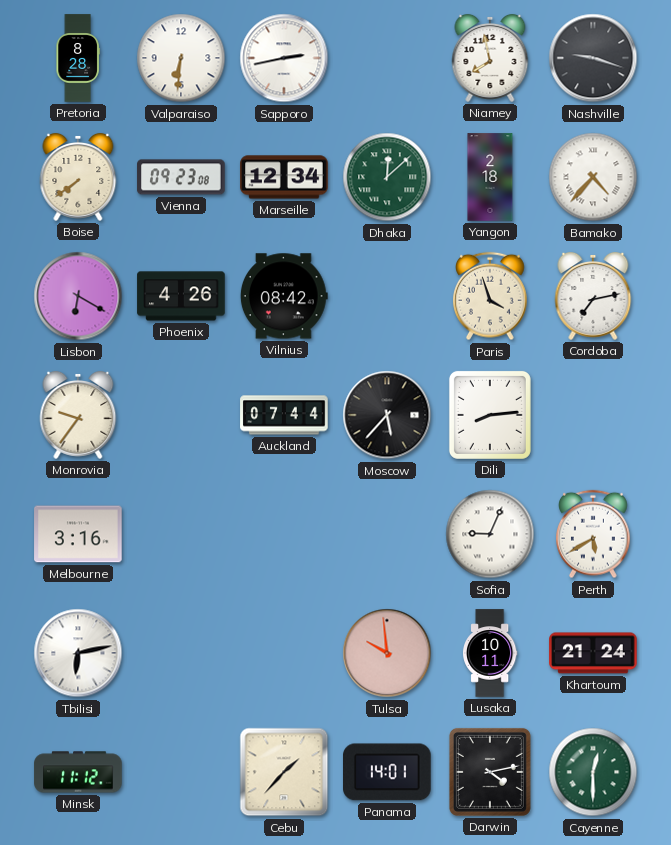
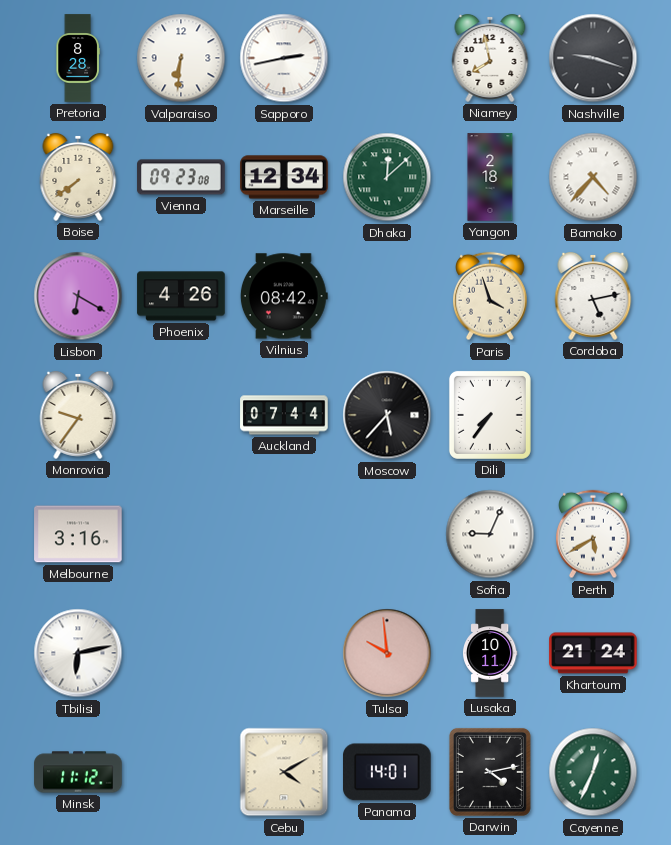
Cordoba: 7:13 -> 5:13
Dili: 8:14 -> 7:36
Cebu: 1:37 -> 4:10
Cayenne: 12:30 -> 12:34
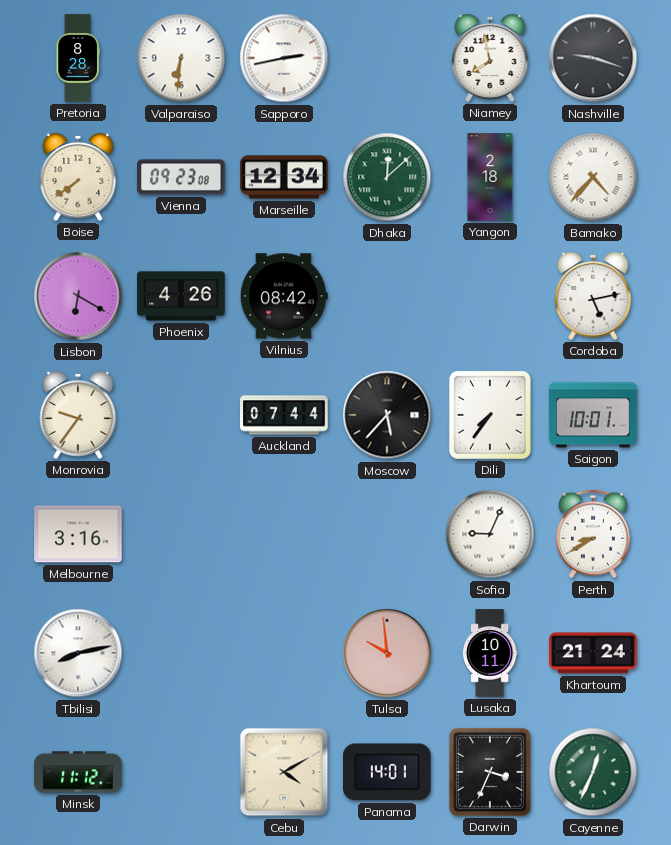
Paris: 3:57 -> none
Saigon: none -> 10:01
Perth: 5:40 -> 8:40
Tbilisi: 6:13 -> 8:13
Darwin: 4:13 -> 3:34
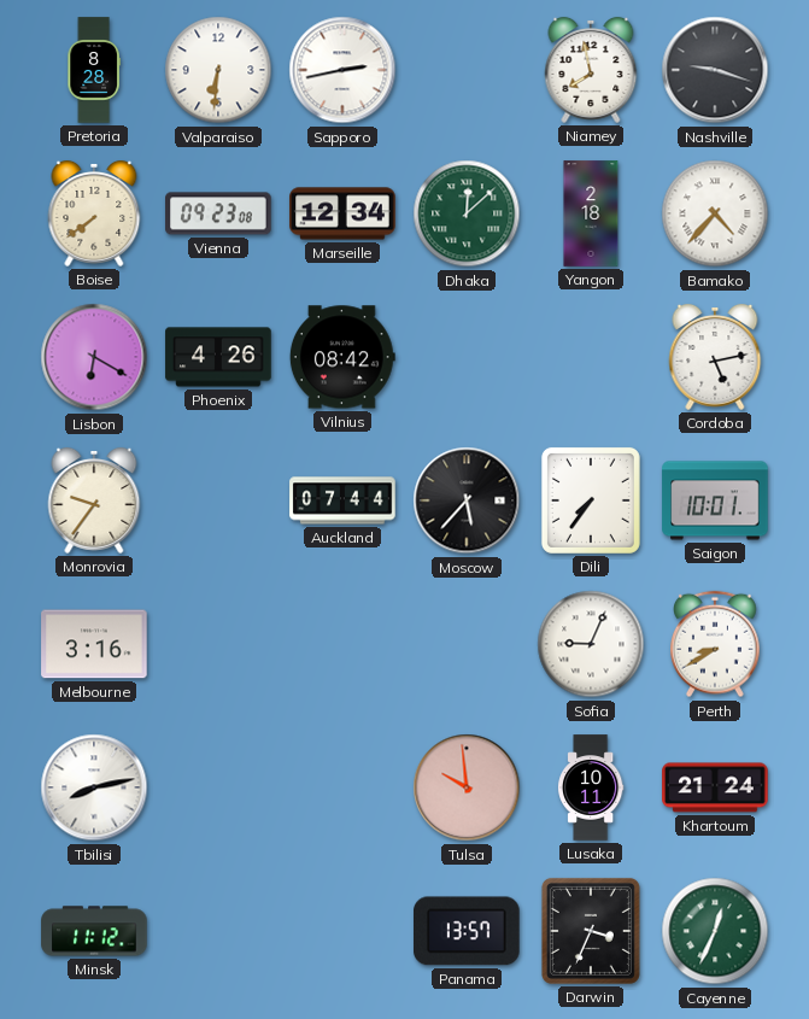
Cebu: 4:10 -> none
Panama: 14:01 -> 13:57
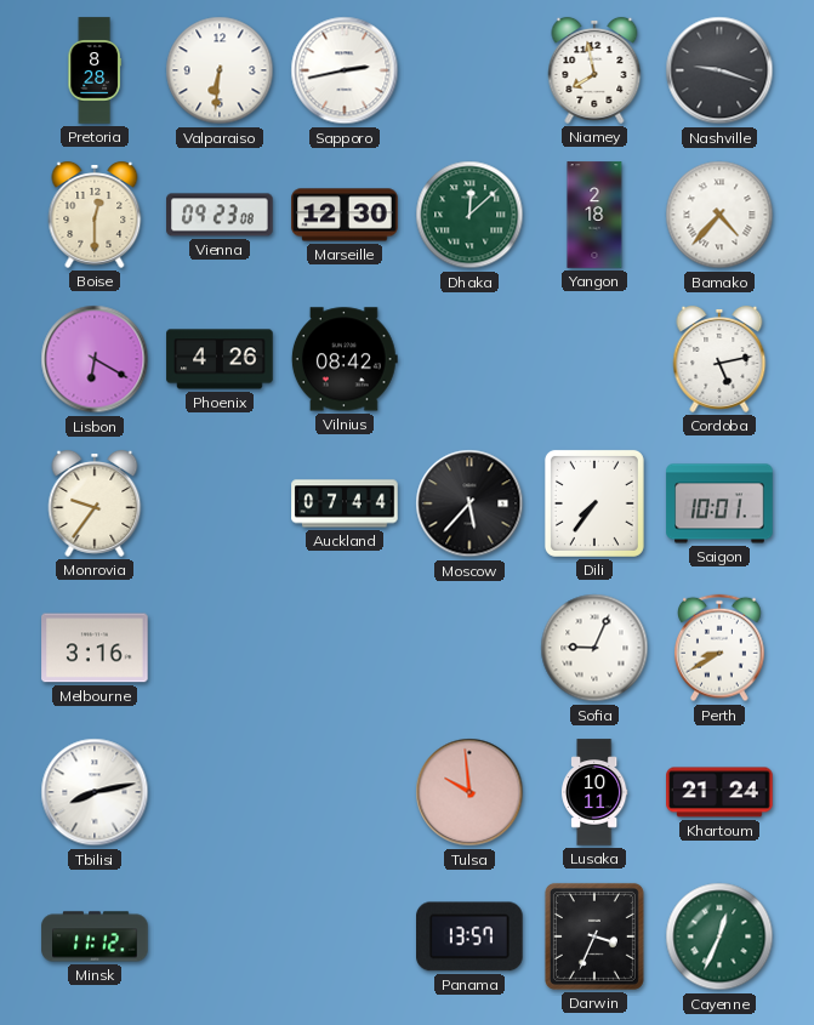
Boise: 7:39 -> 12:30
Marseille: 12:34 -> 12:30
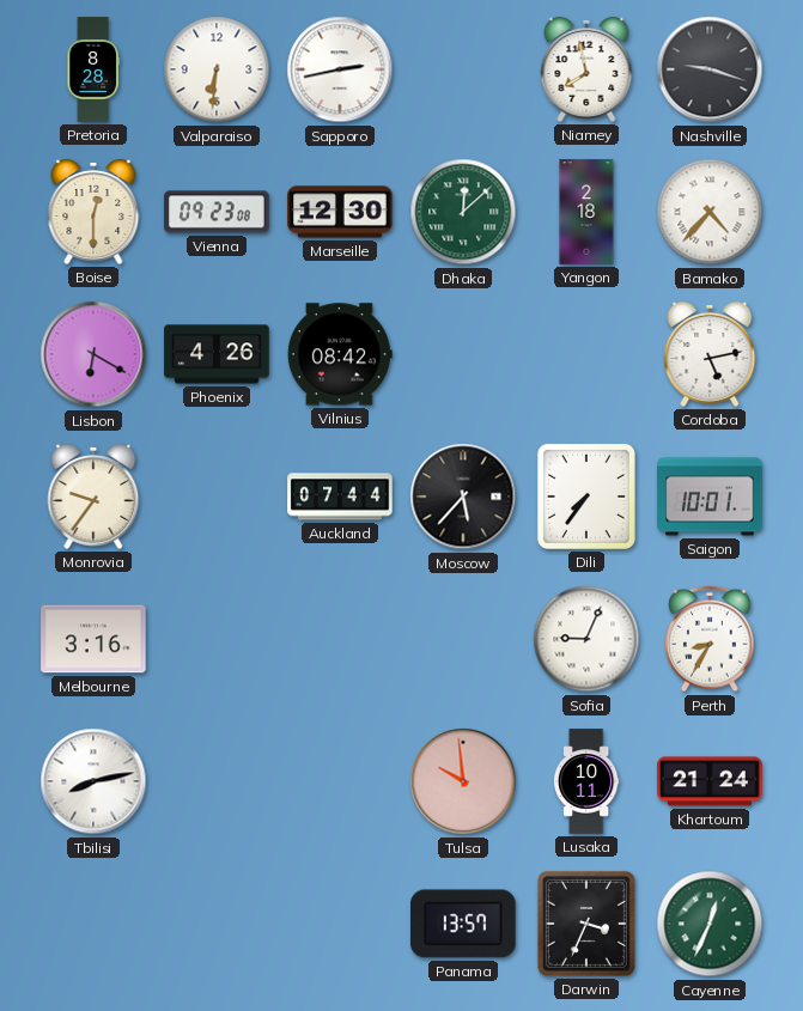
Perth: 8:40 -> 8:35
Minsk: 11:12 -> none
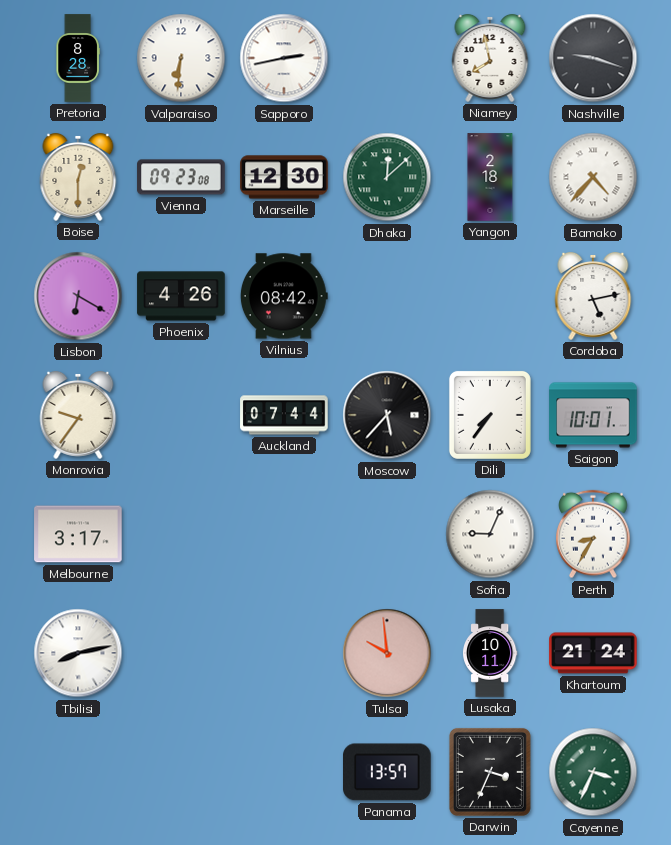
Melbourne: 3:16 -> 3:17
Cayenne: 12:34 -> 3:34
